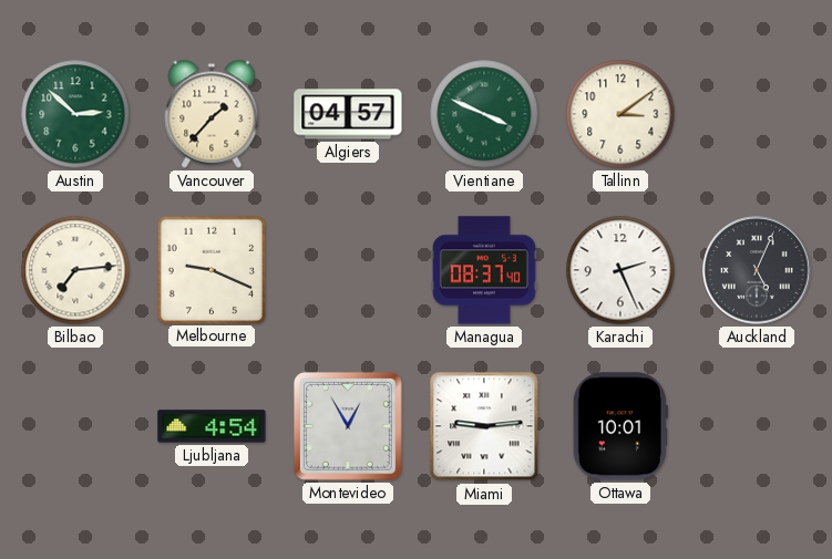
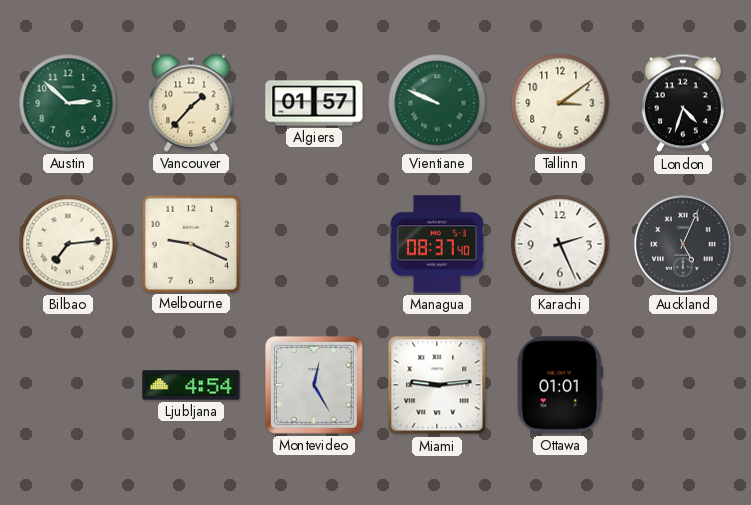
Algiers: 04:57 -> 01:57
Vientiane: 3:49 -> 9:49
London: none -> 4:33
Montevideo: 12:55 -> 12:25
Ottawa: 10:01 -> 01:01
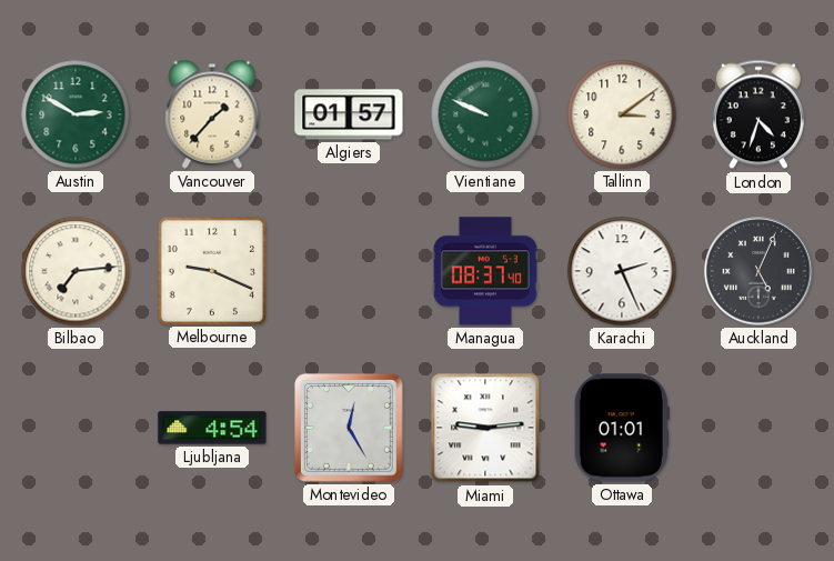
Austin: 2:52 -> 2:50
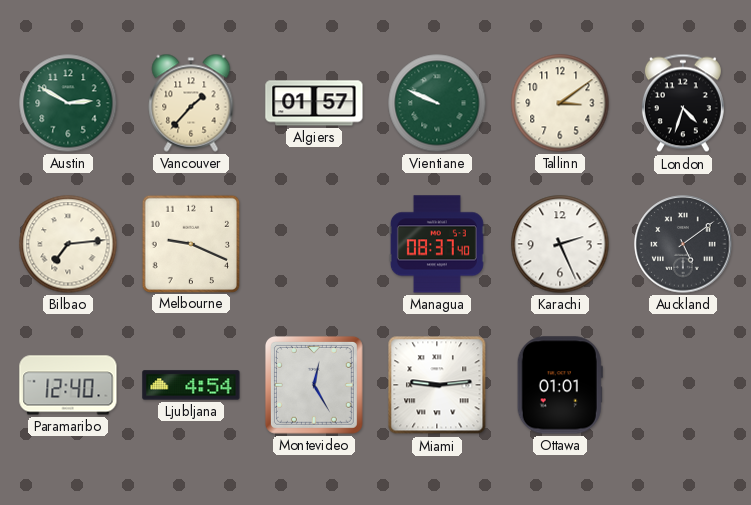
Auckland: 5:04 -> 5:09
Paramaribo: none -> 12:40
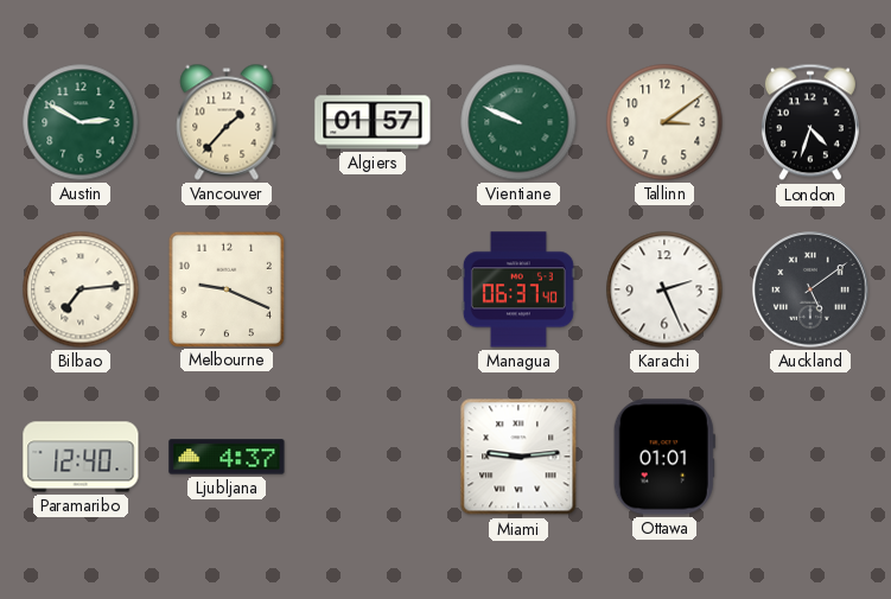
Managua: 08:37 -> 06:37
Ljubljana: 4:54 -> 4:37
Montevideo: 12:25 -> none
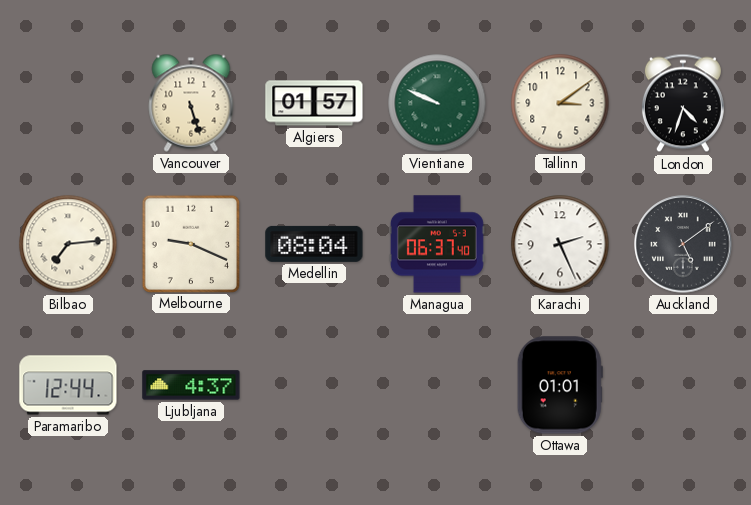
Austin: 2:50 -> none
Vancouver: 1:37 -> 5:27
Medellin: none -> 08:04
Paramaribo: 12:40 -> 12:44
Miami: 9:14 -> none
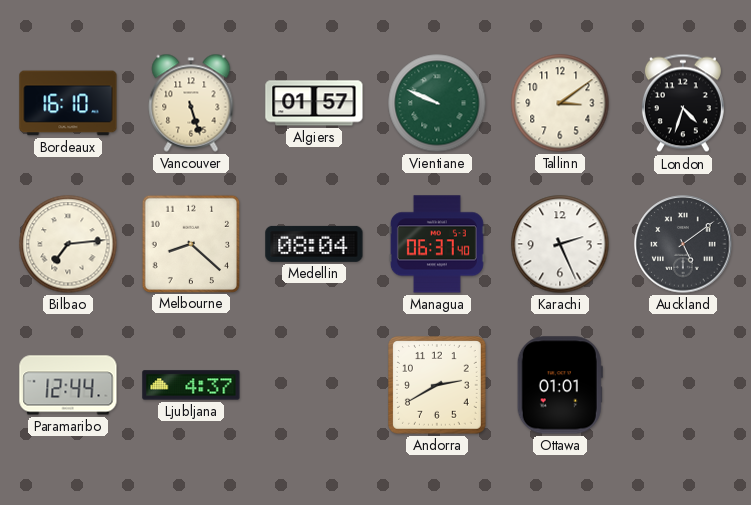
Bordeaux: none -> 16:10
Melbourne: 9:19 -> 8:22
Andorra: none -> 2:40
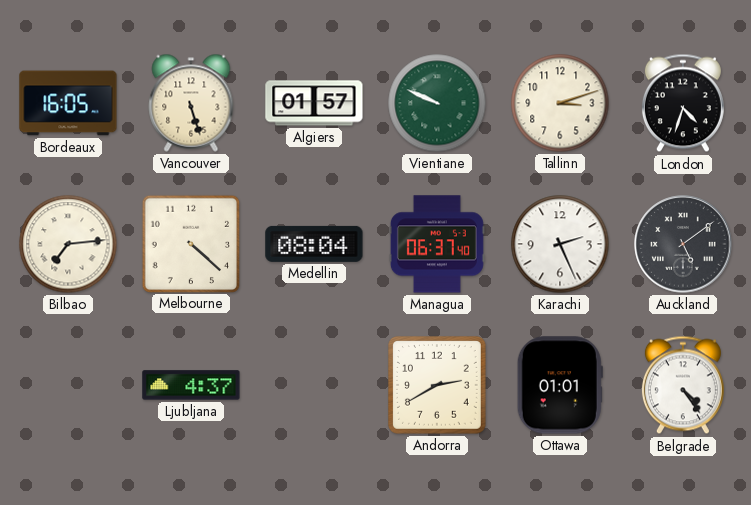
Bordeaux: 16:10 -> 16:05
Tallinn: 3:09 -> 3:12
Melbourne: 8:22 -> 4:22
Paramaribo: 12:44 -> none
Belgrade: none -> 4:24
